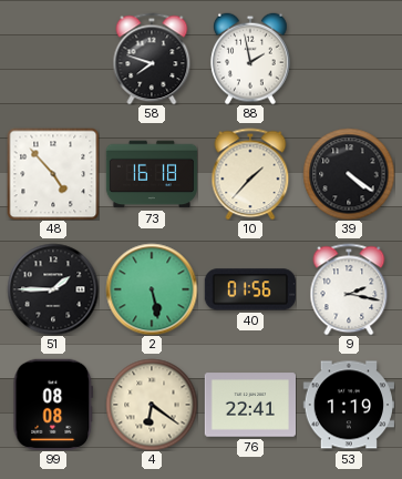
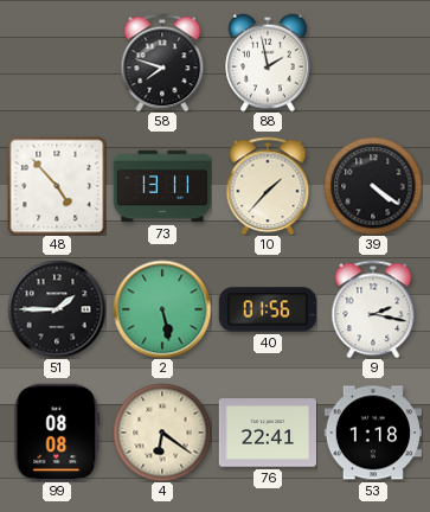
73: 16:18 -> 13:11
53: 1:19 -> 1:18
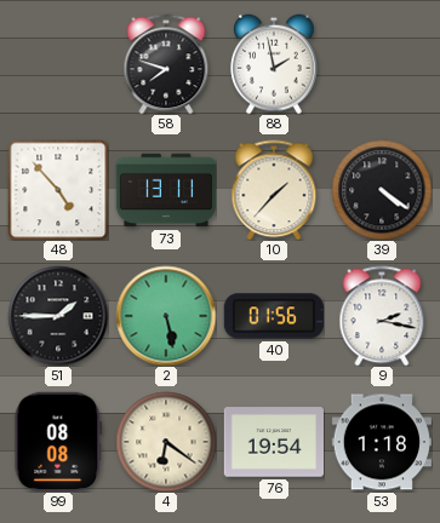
76: 22:41 -> 19:54
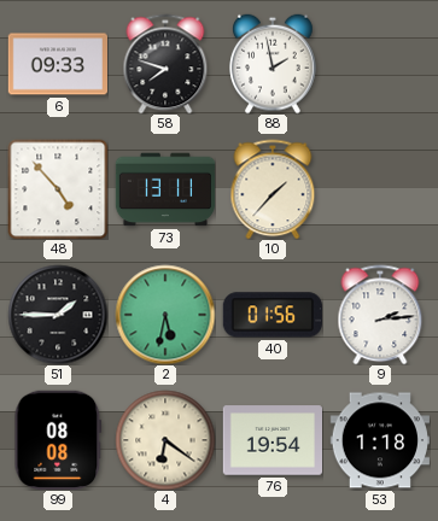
6: none -> 09:33
39: 4:21 -> none
2: 5:28 -> 5:32
9: 2:17 -> 2:14
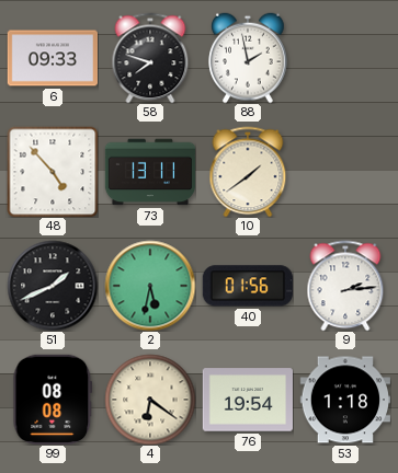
10: 1:37 -> 1:39
51: 1:45 -> 1:41
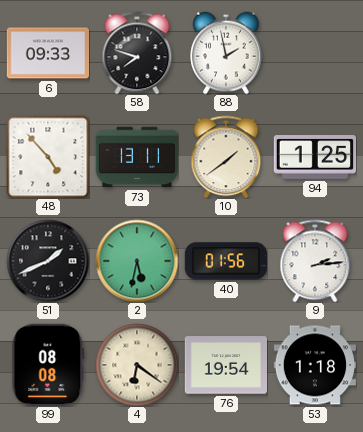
94: none -> 1:25
